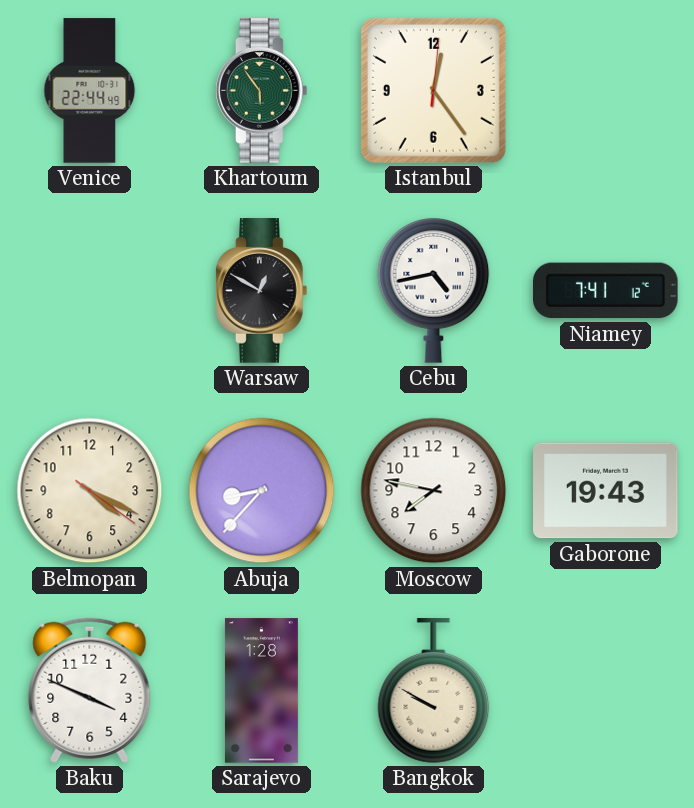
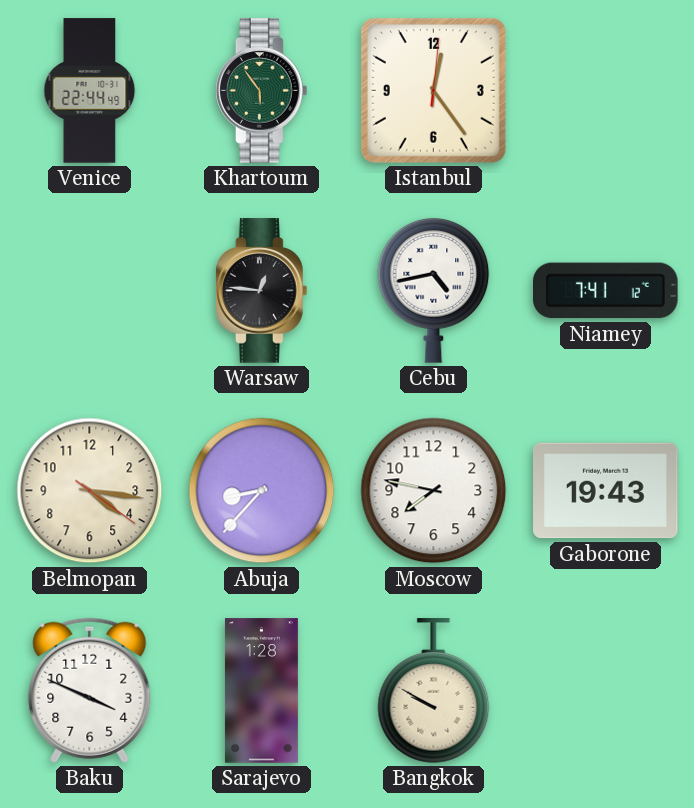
Warsaw: 12:50 -> 12:46
Belmopan: 4:19 -> 4:16
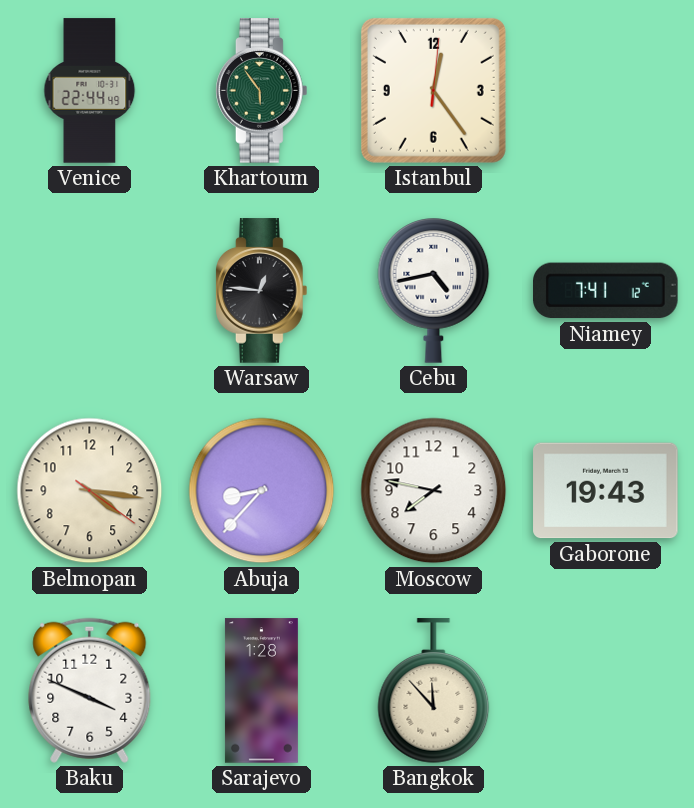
Bangkok: 9:50 -> 11:53
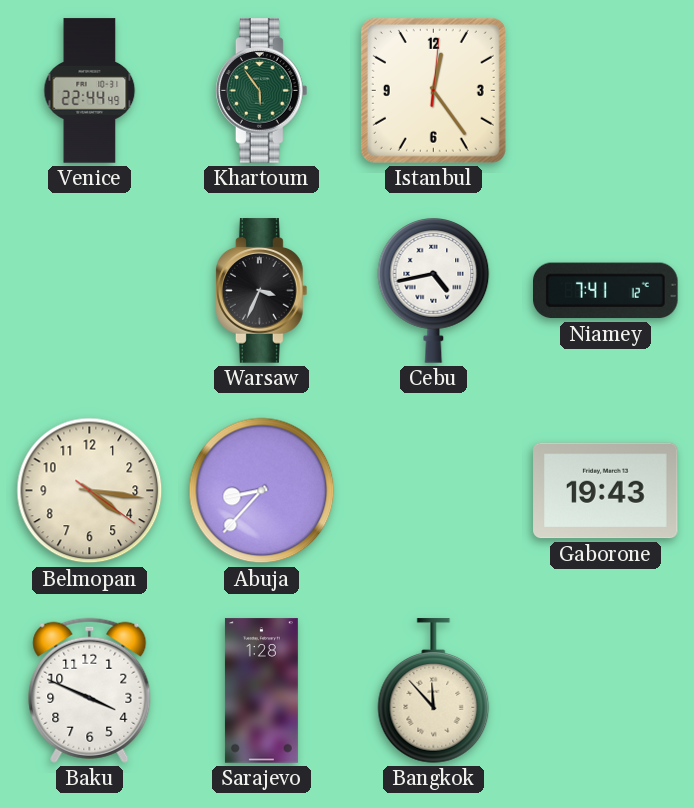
Warsaw: 12:46 -> 3:34
Moscow: 7:47 -> none
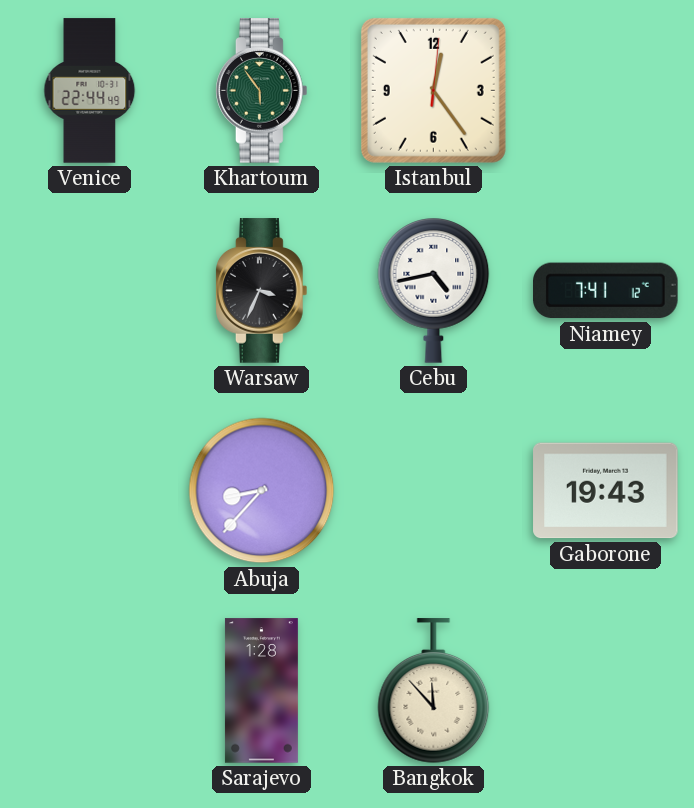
Belmopan: 4:16 -> none
Baku: 3:49 -> none
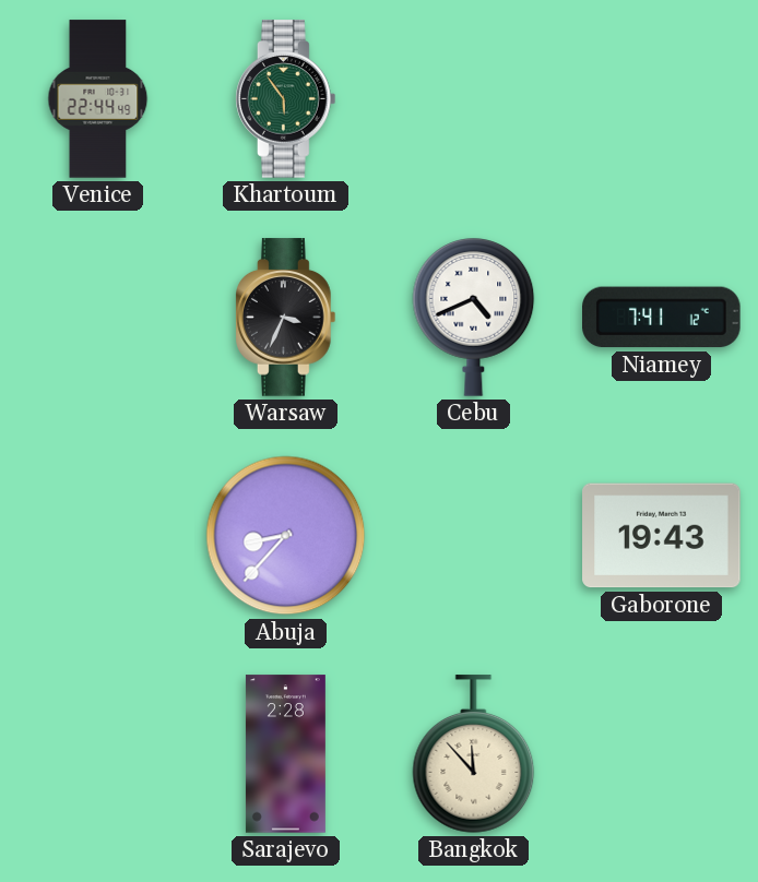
Istanbul: 12:24 -> none
Cebu: 4:43 -> 4:41
Sarajevo: 1:28 -> 2:28
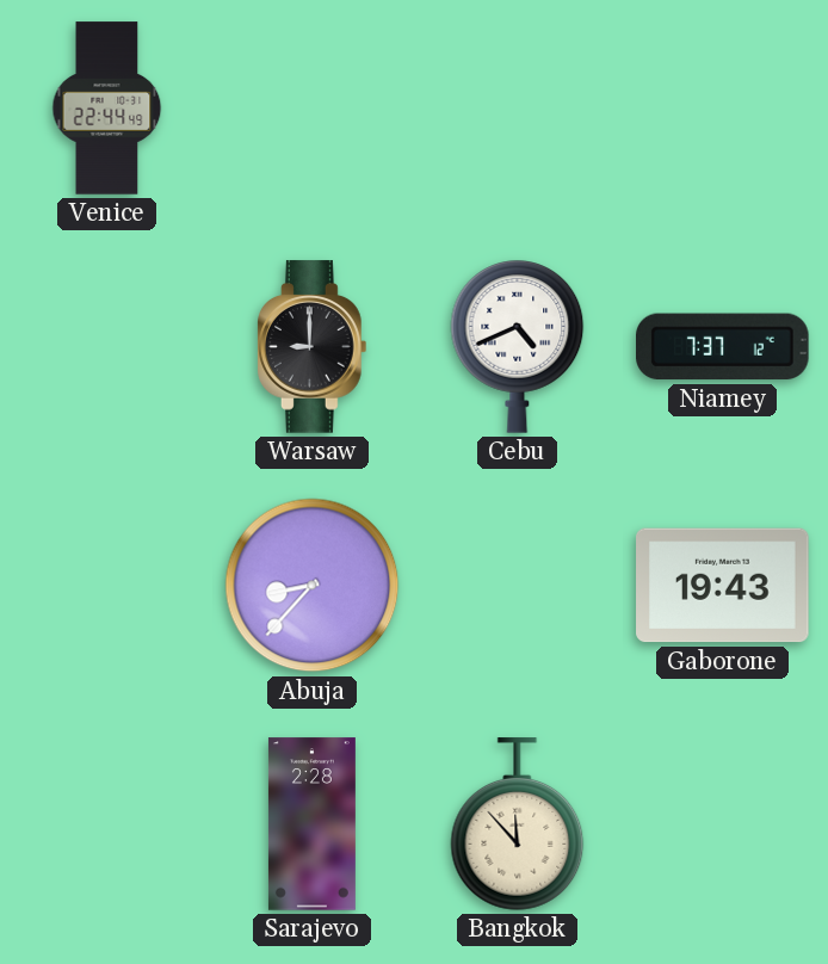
Khartoum: 5:54 -> none
Warsaw: 3:34 -> 9:00
Niamey: 7:41 -> 7:37
